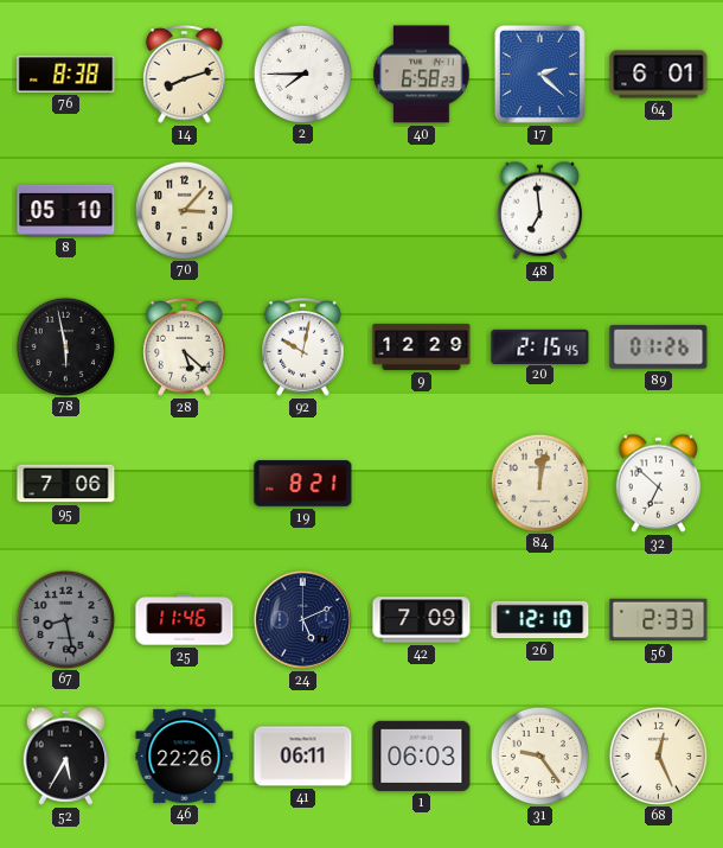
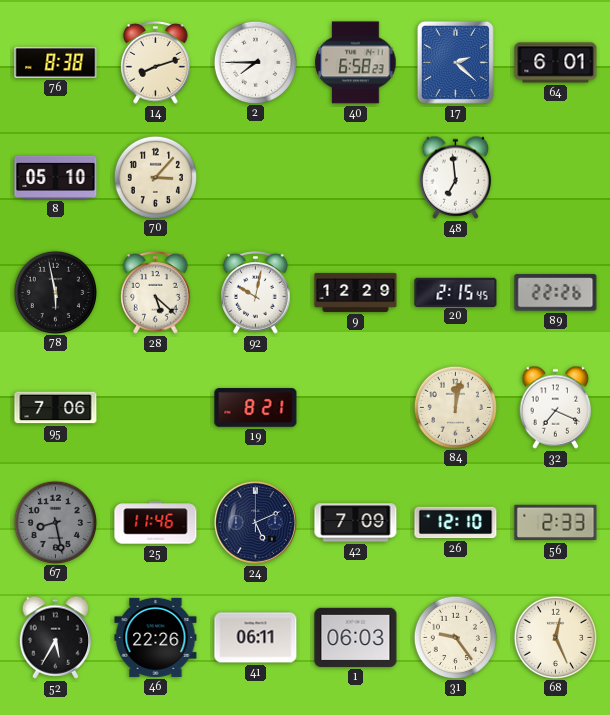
89: 01:26 -> 22:26
32: 6:52 -> 7:19
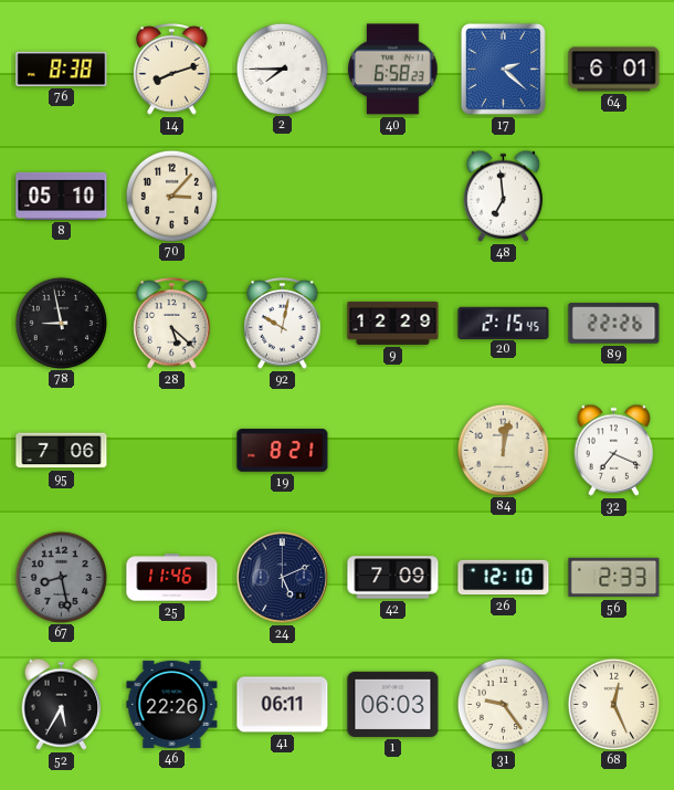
78: 5:58 -> 8:58
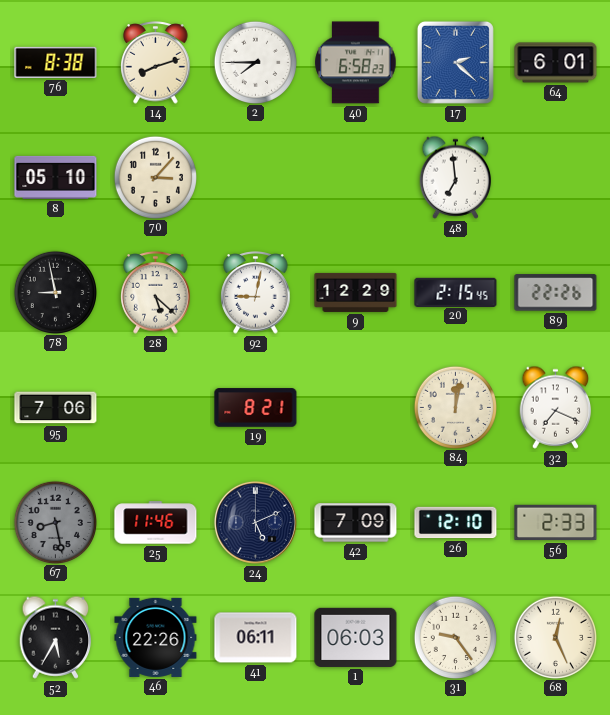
92: 10:02 -> 9:02
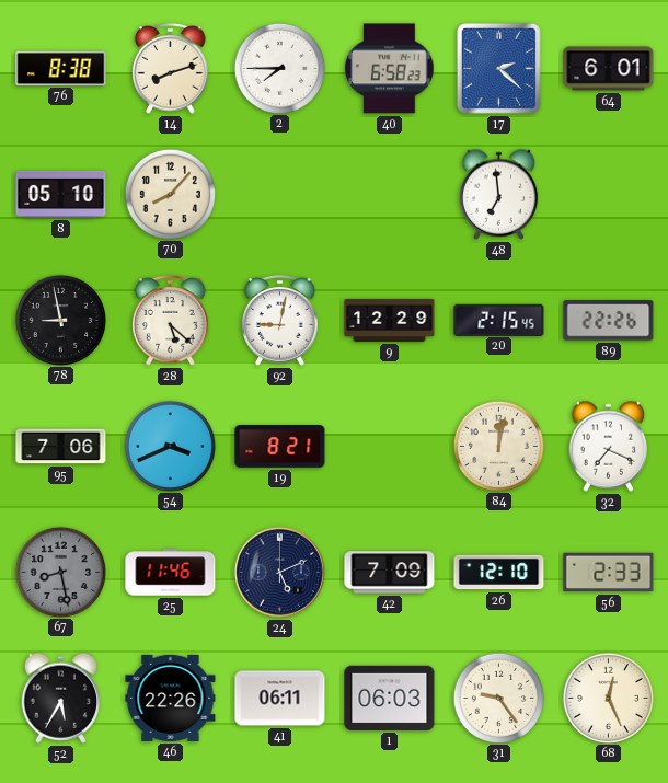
70: 3:07 -> 8:07
54: none -> 3:41
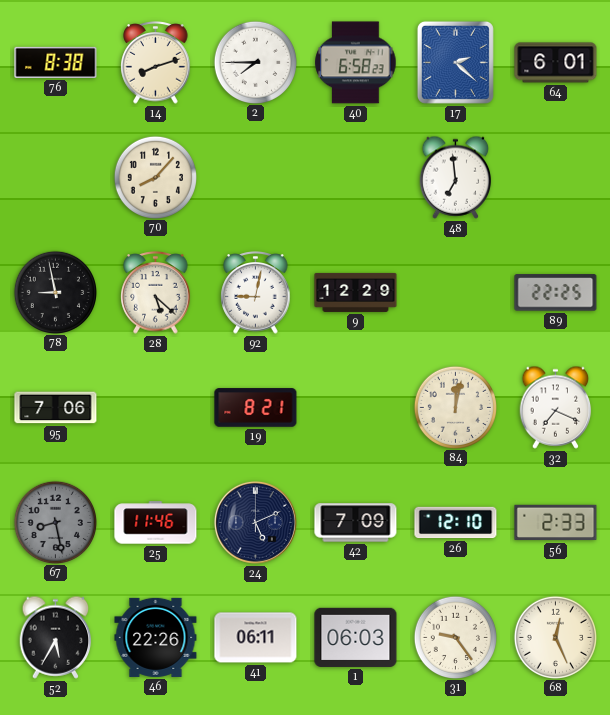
8: 05:10 -> none
20: 2:15 -> none
89: 22:26 -> 22:25
54: 3:41 -> none
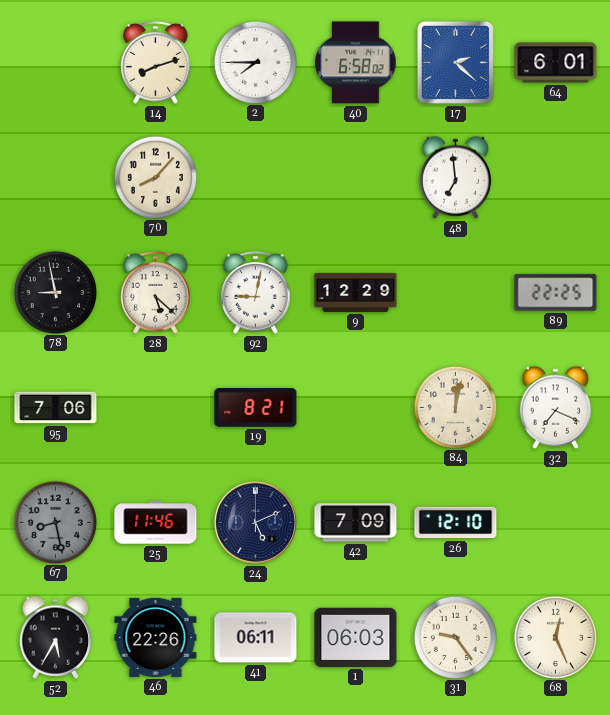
76: 8:38 -> none
40: 6:58:23 -> 6:58:02
56: 2:33 -> none
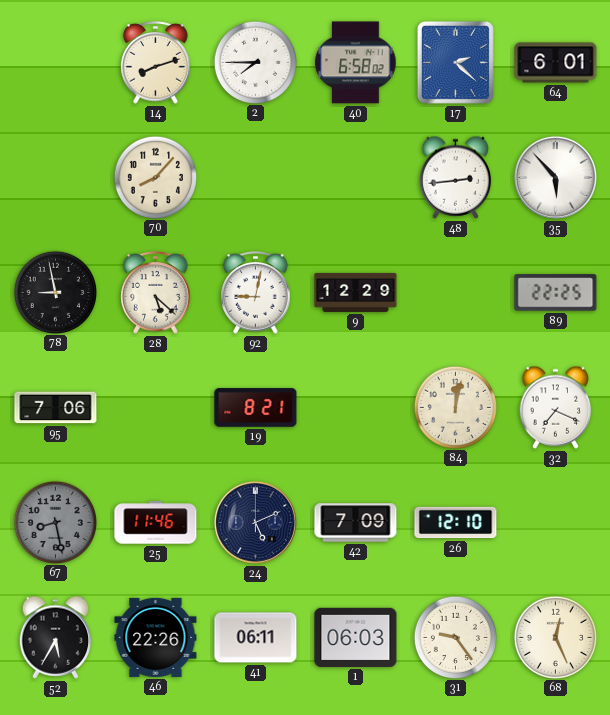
48: 6:59 -> 2:44
35: none -> 5:53
